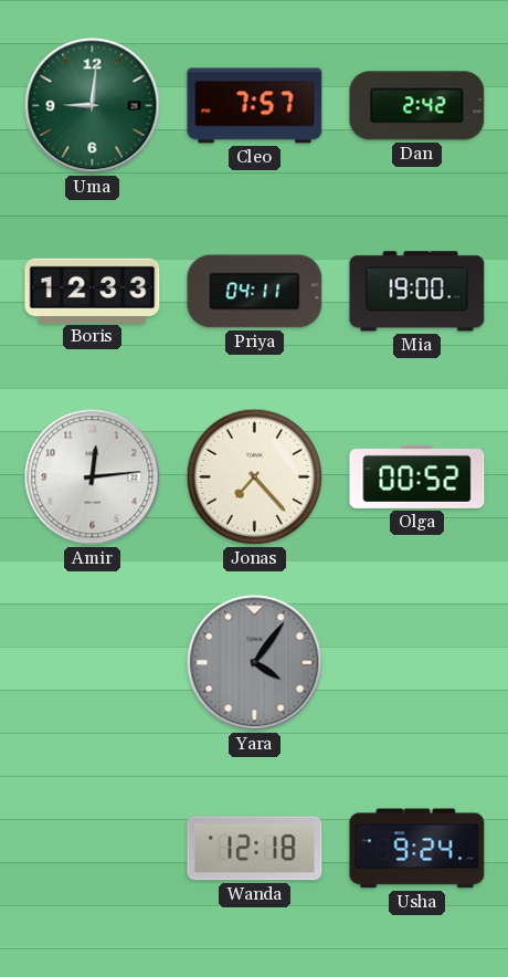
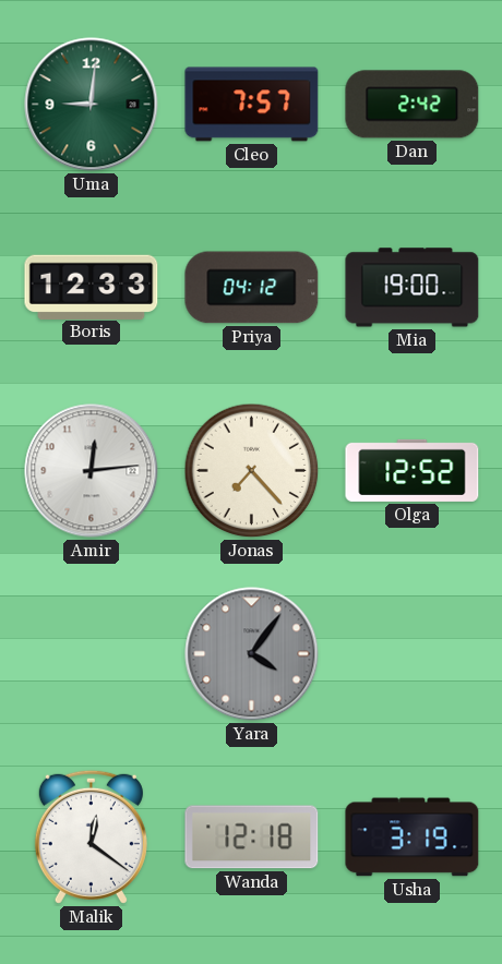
Priya: 04:11 -> 04:12
Olga: 00:52 -> 12:52
Malik: none -> 12:21
Usha: 9:24 -> 3:19
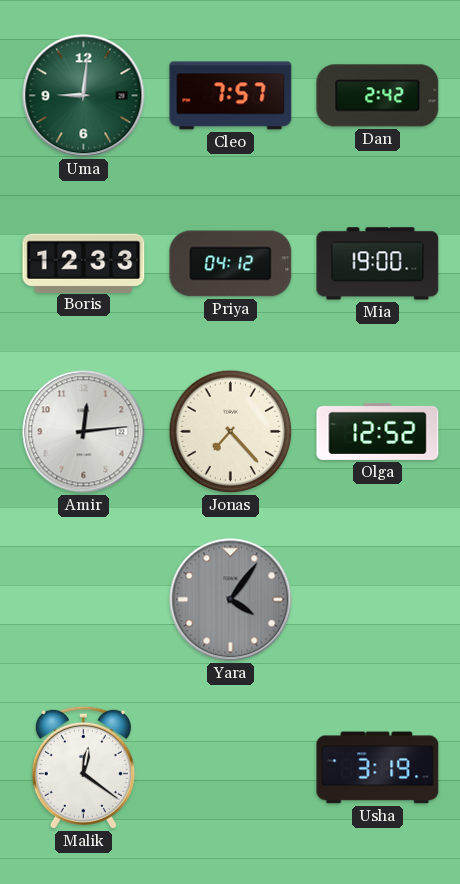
Wanda: 12:18 -> none
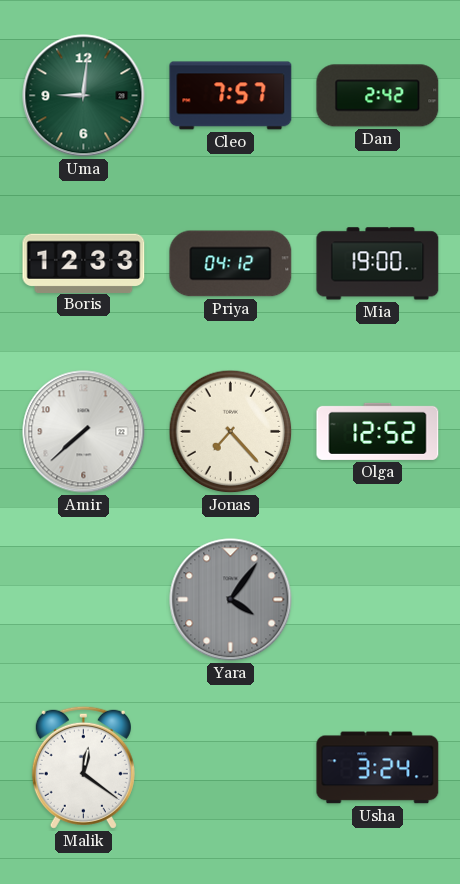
Amir: 12:14 -> 7:38
Usha: 3:19 -> 3:24
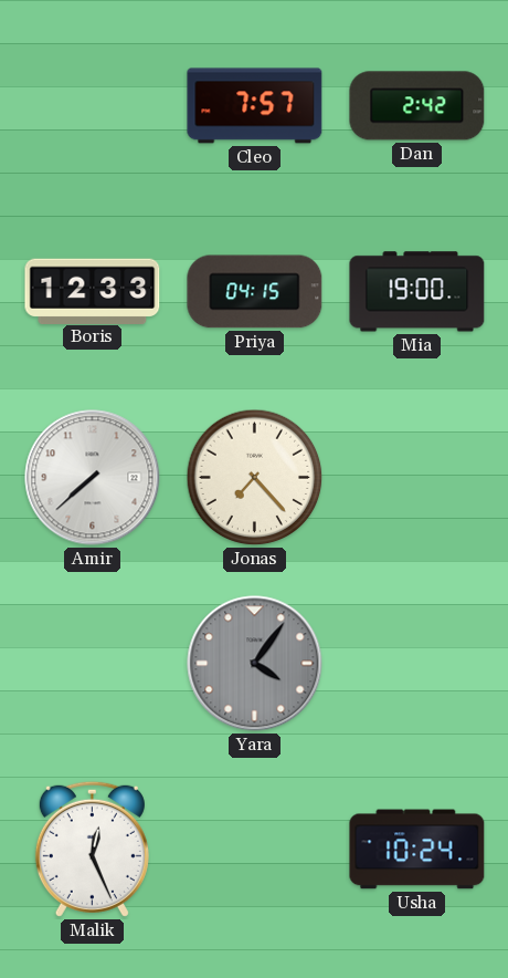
Uma: 9:01 -> none
Priya: 04:12 -> 04:15
Olga: 12:52 -> none
Malik: 12:21 -> 12:26
Usha: 3:24 -> 10:24
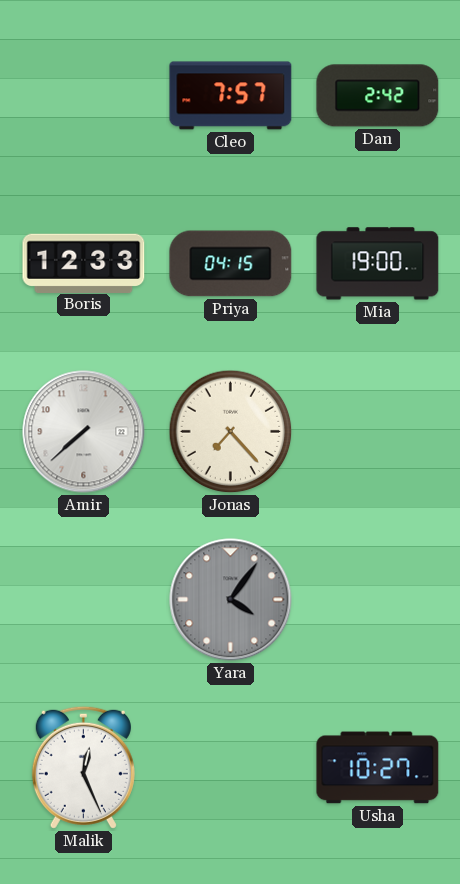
Usha: 10:24 -> 10:27
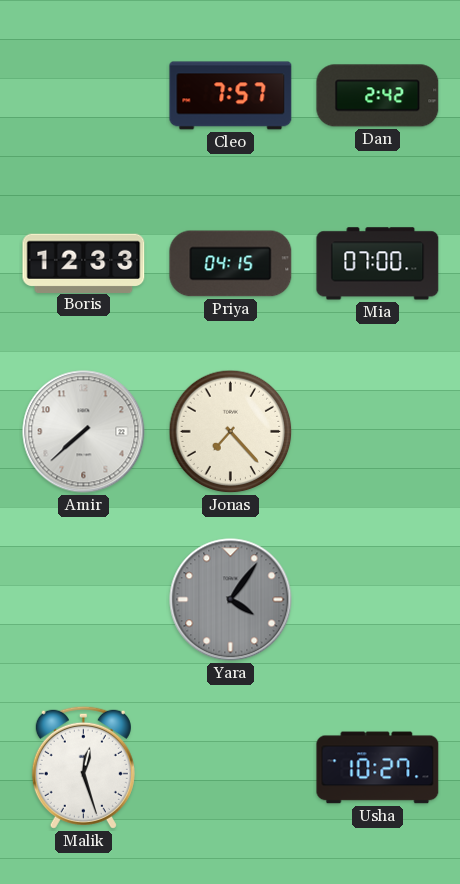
Mia: 19:00 -> 07:00
Malik: 12:26 -> 12:27
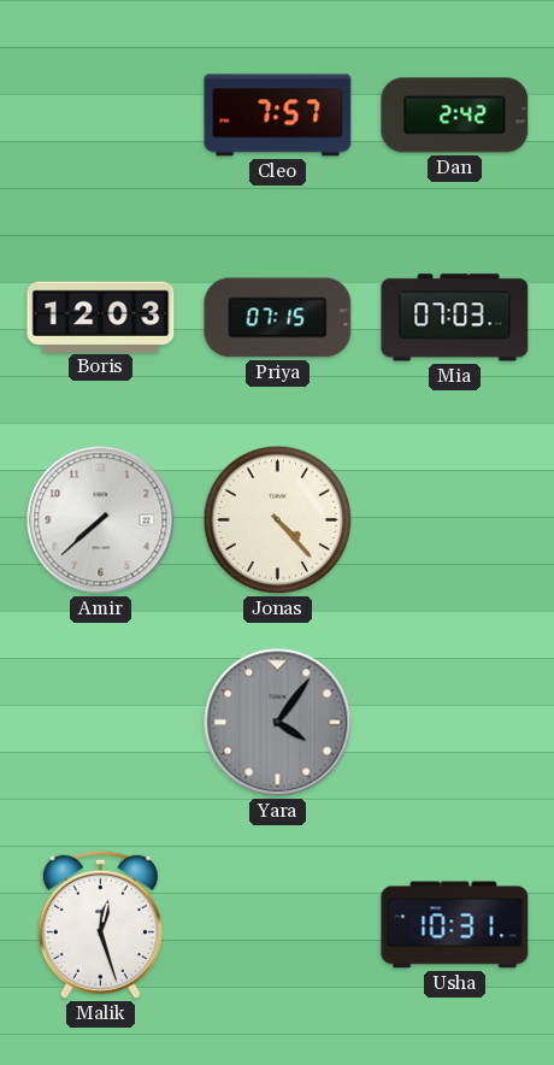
Boris: 12:33 -> 12:03
Priya: 04:15 -> 07:15
Mia: 07:00 -> 07:03
Jonas: 7:23 -> 4:23
Usha: 10:27 -> 10:31
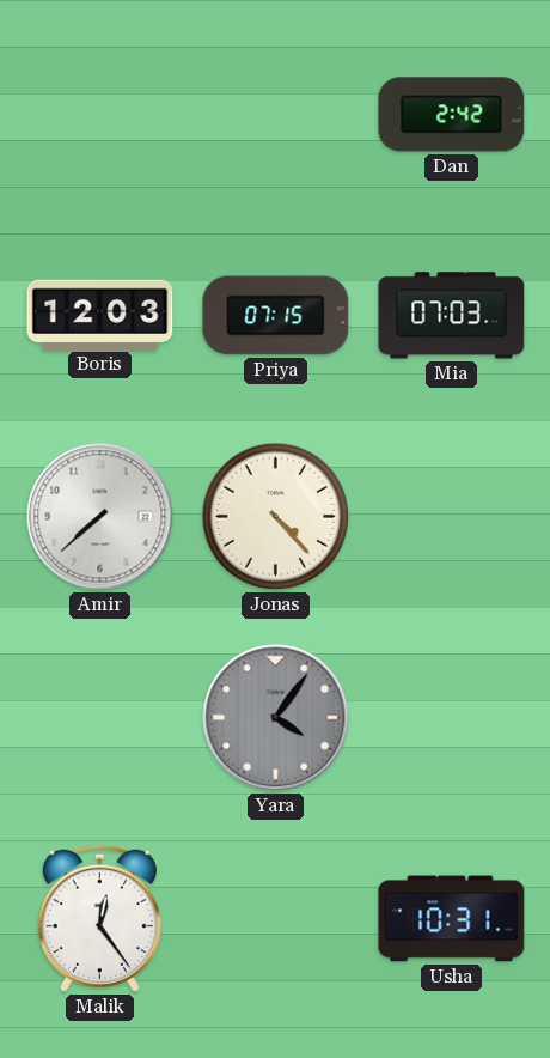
Cleo: 7:57 -> none
Malik: 12:27 -> 12:24
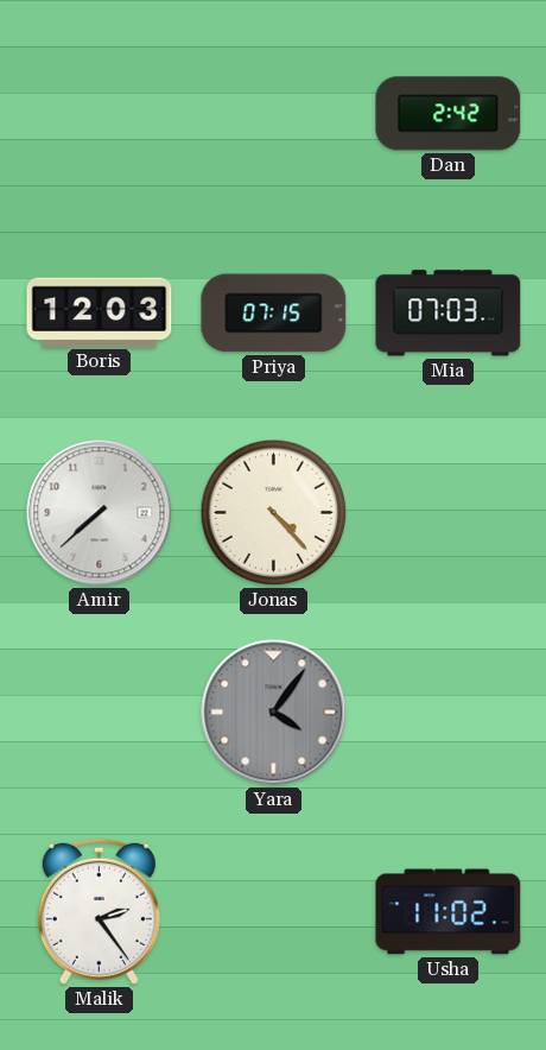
Malik: 12:24 -> 2:24
Usha: 10:31 -> 11:02
